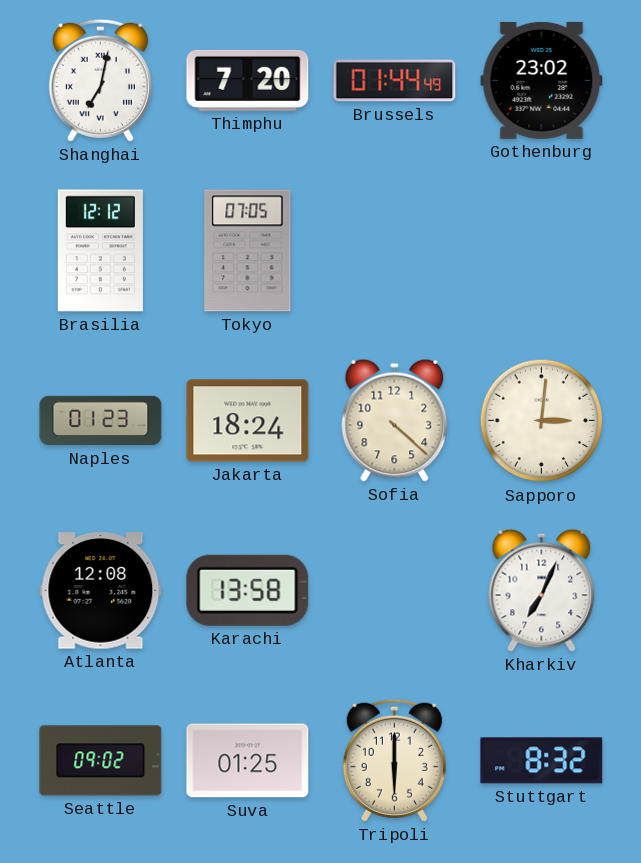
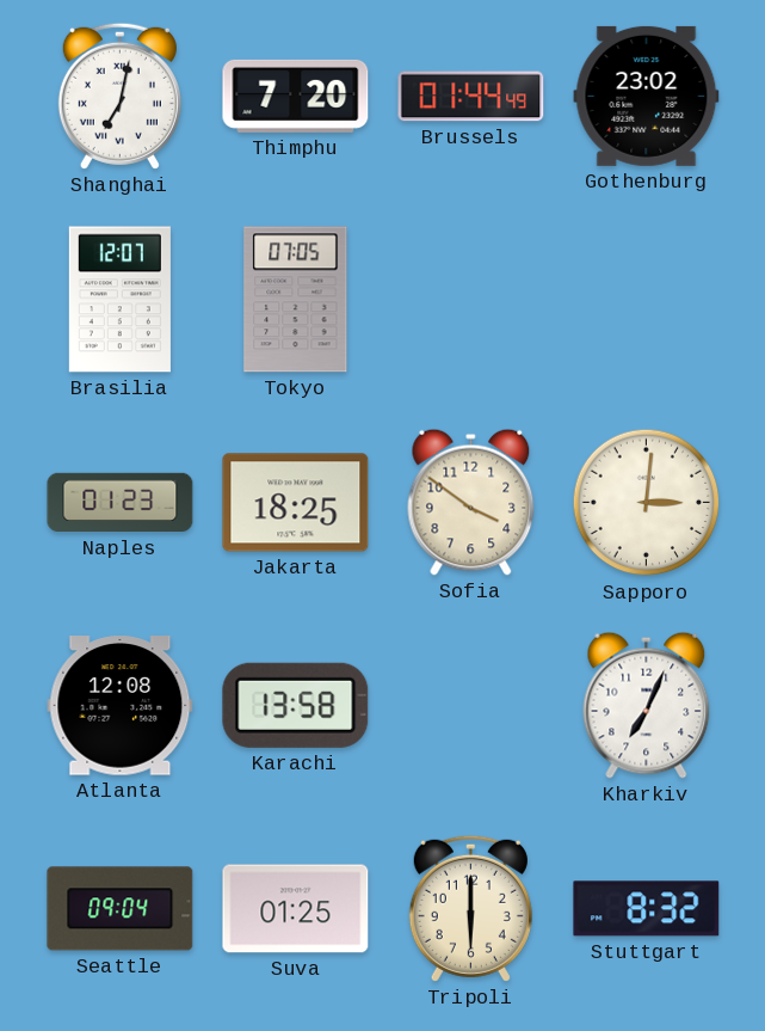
Brasilia: 12:12 -> 12:07
Jakarta: 18:24 -> 18:25
Sofia: 4:22 -> 3:51
Seattle: 09:02 -> 09:04
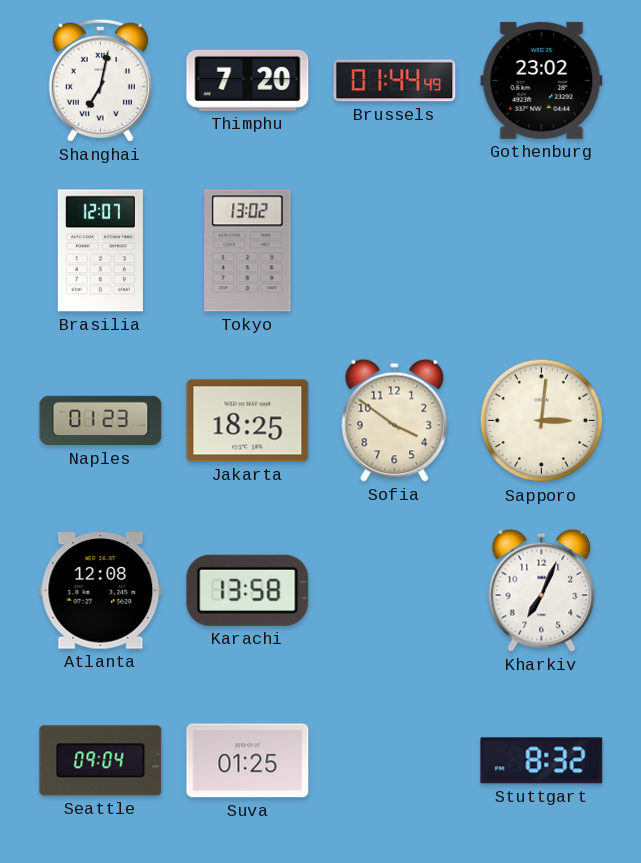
Tokyo: 07:05 -> 13:02
Tripoli: 6:00 -> none
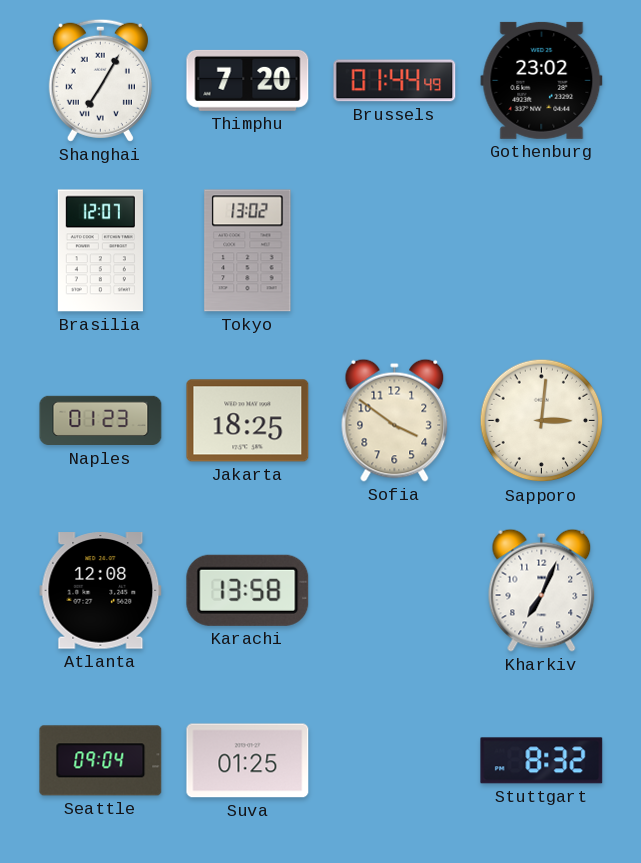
Shanghai: 7:02 -> 7:05
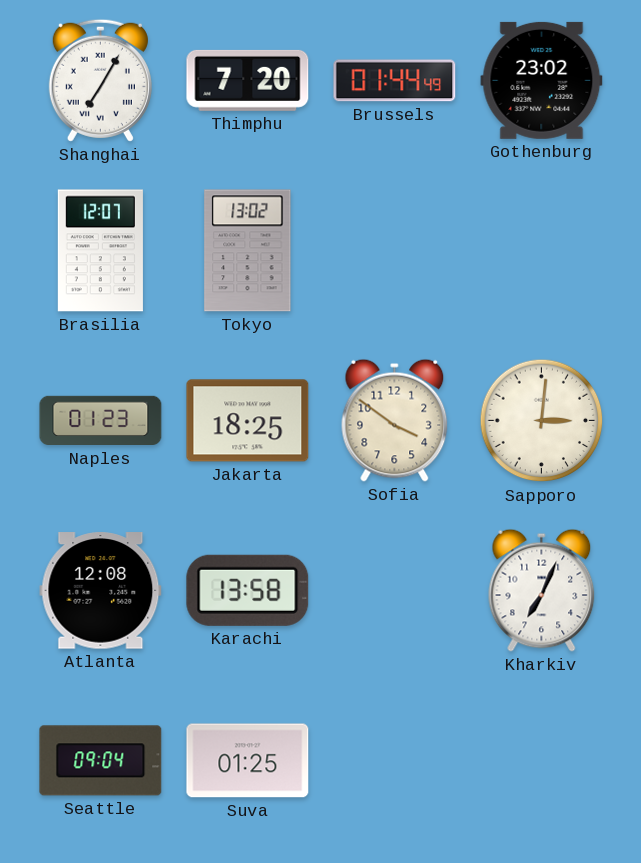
Stuttgart: 8:32 -> none
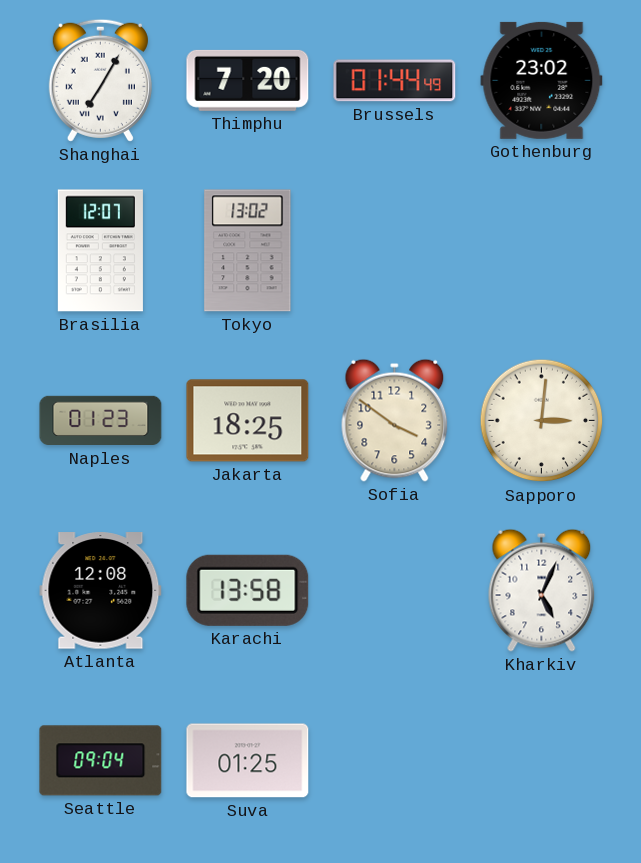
Kharkiv: 7:04 -> 5:04
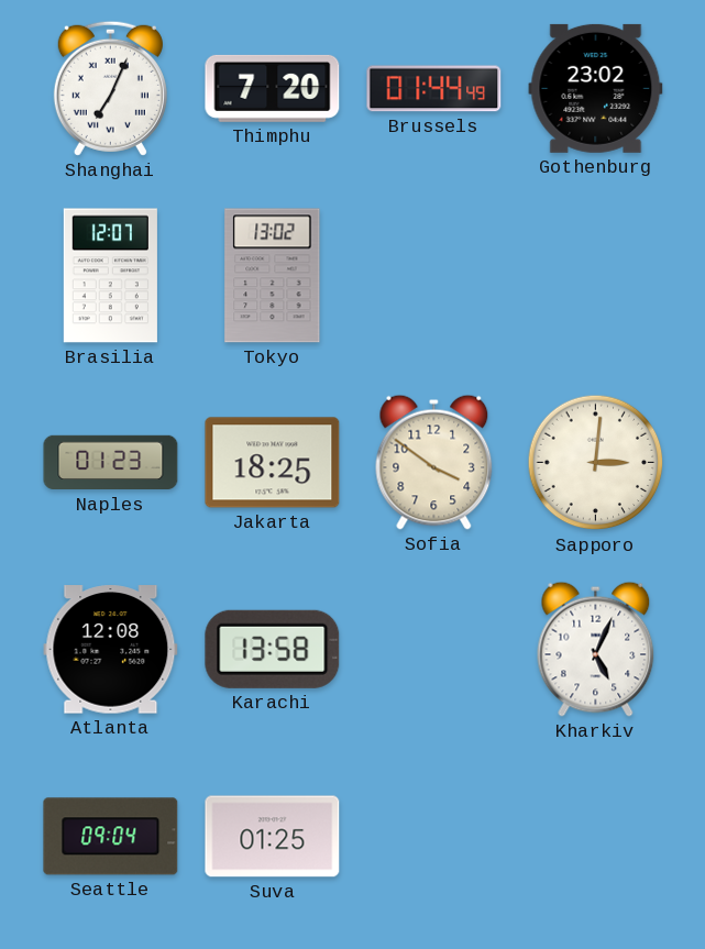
Shanghai: 7:05 -> 7:04
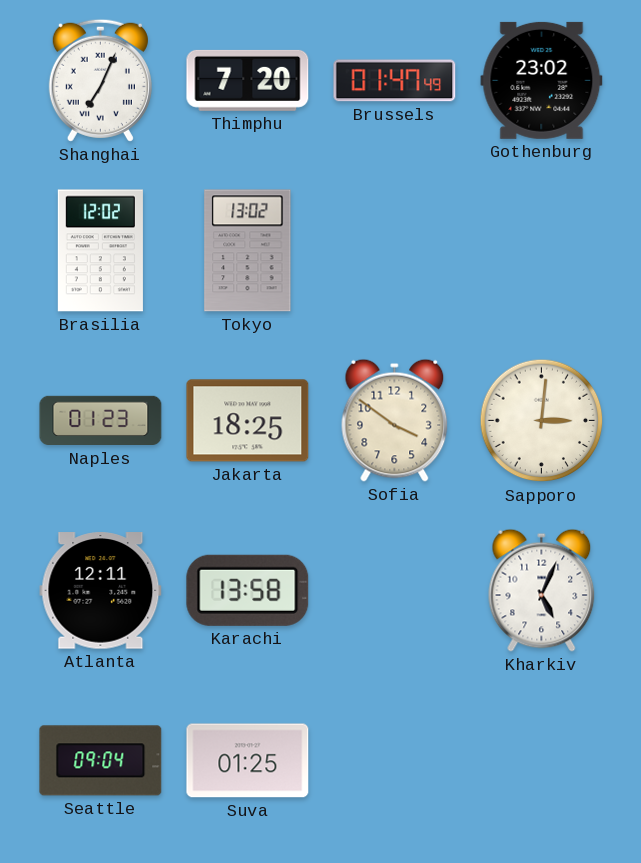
Brussels: 01:44 -> 01:47
Brasilia: 12:07 -> 12:02
Atlanta: 12:08 -> 12:11
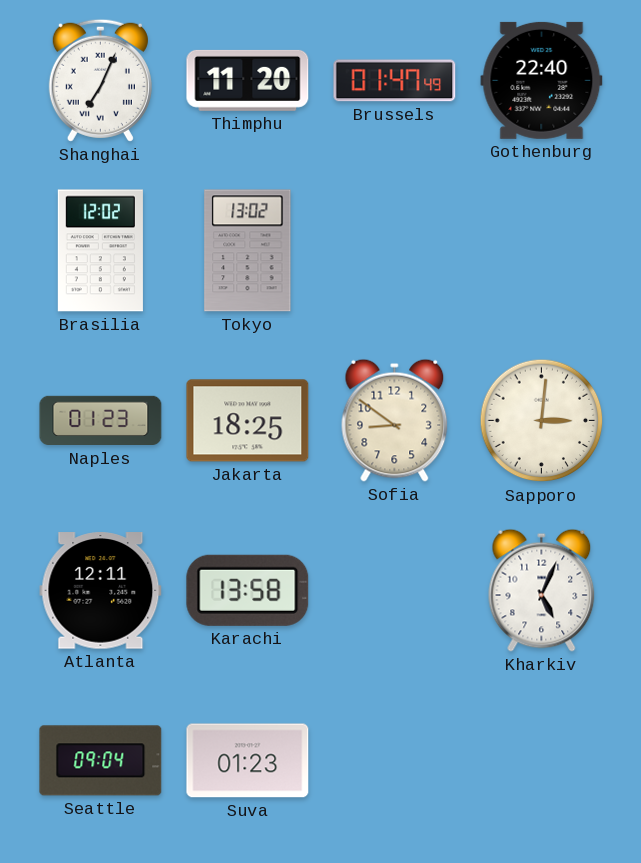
Thimphu: 7:20 -> 11:20
Gothenburg: 23:02 -> 22:40
Sofia: 3:51 -> 8:51
Suva: 01:25 -> 01:23
